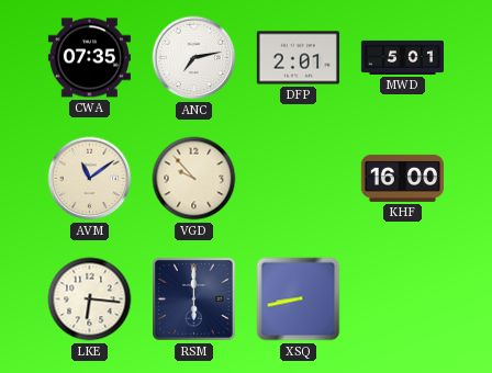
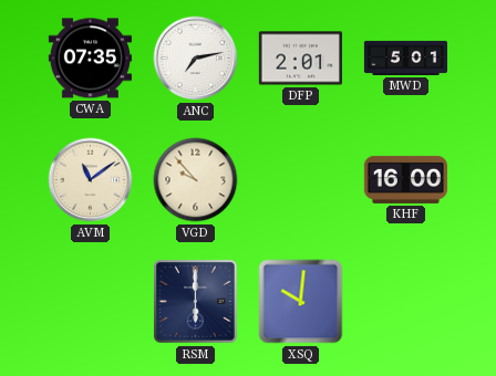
LKE: 6:16 -> none
XSQ: 8:43 -> 10:01
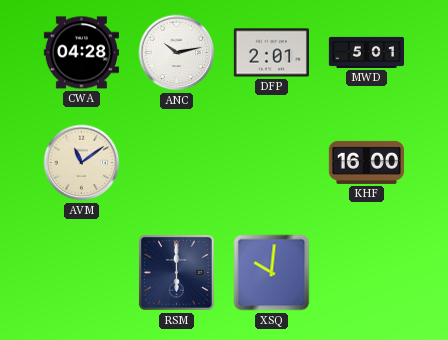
CWA: 07:35 -> 04:28
ANC: 7:13 -> 10:13
VGD: 9:53 -> none
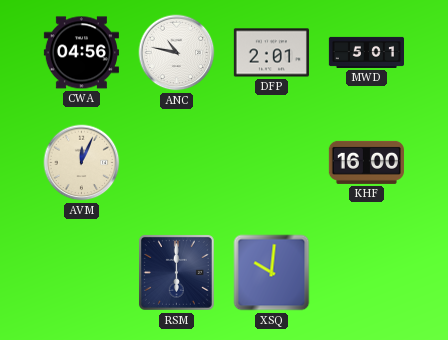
CWA: 04:28 -> 04:56
ANC: 10:13 -> 10:47
AVM: 11:09 -> 12:04
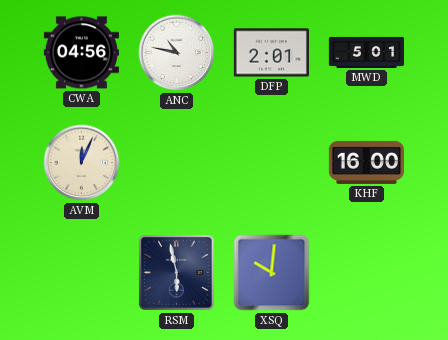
RSM: 6:00 -> 5:58
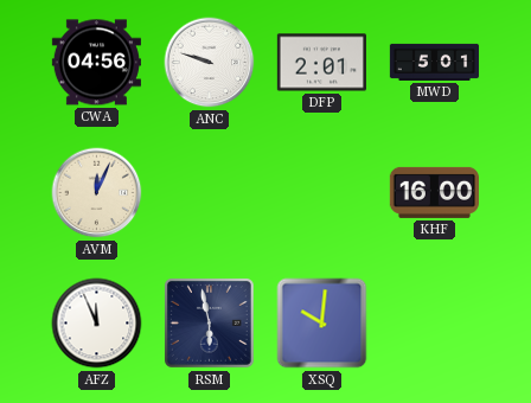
ANC: 10:47 -> 9:48
AFZ: none -> 11:56
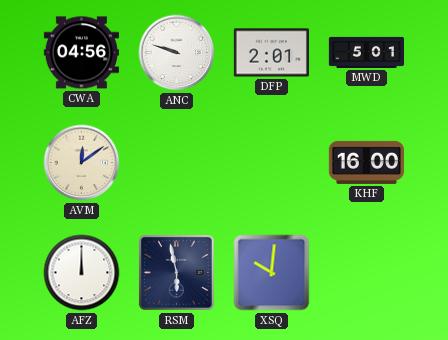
AVM: 12:04 -> 12:09
AFZ: 11:56 -> 12:00
